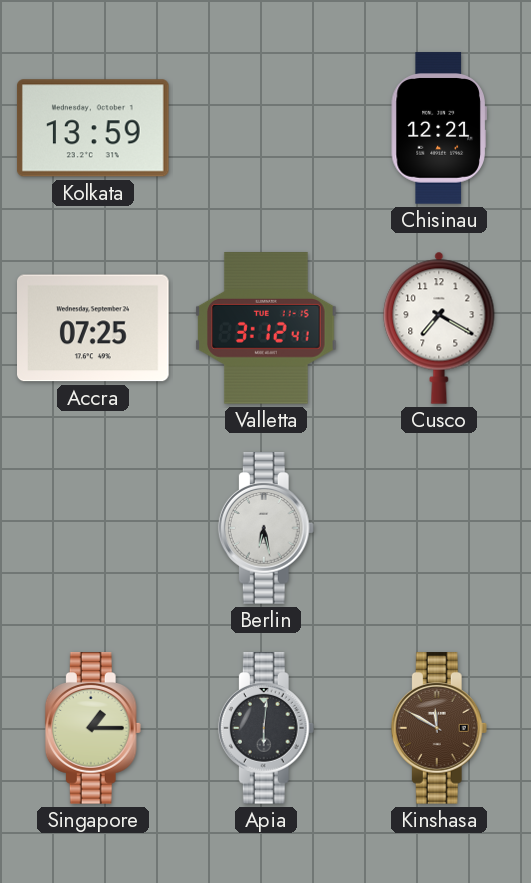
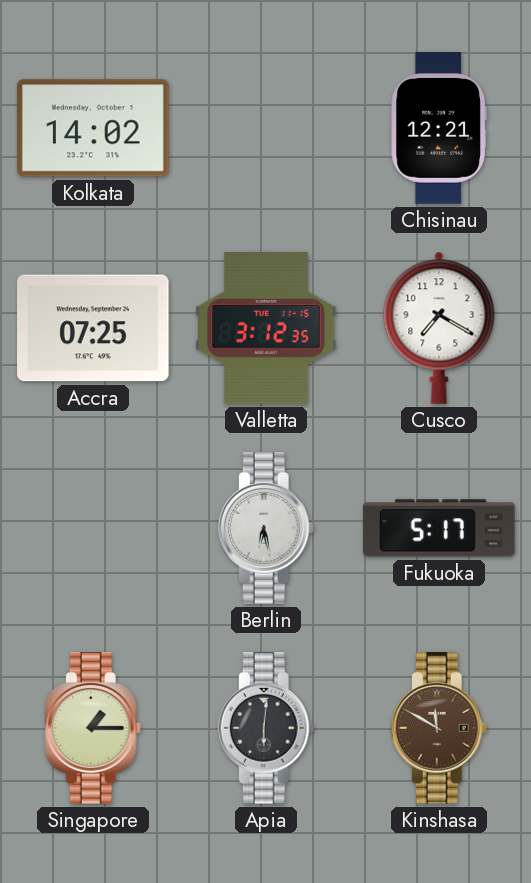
Kolkata: 13:59 -> 14:02
Valletta: 3:12:41 -> 3:12:35
Fukuoka: none -> 5:17
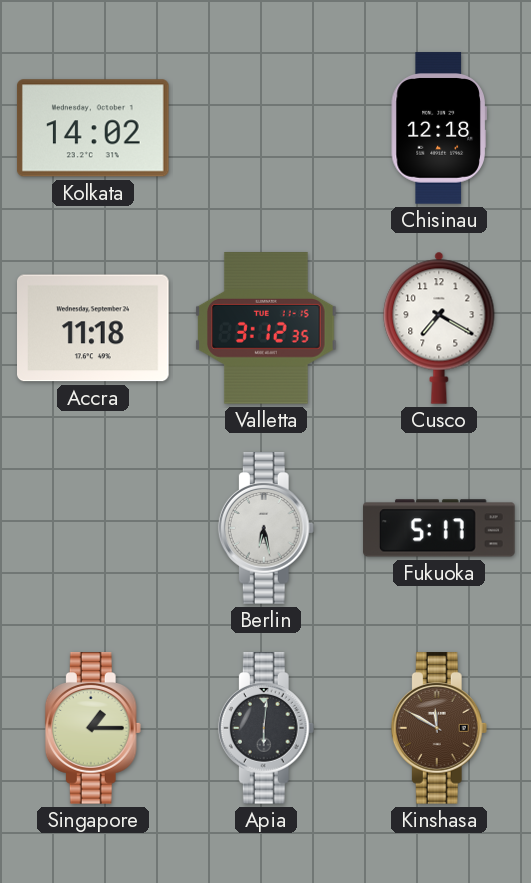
Chisinau: 12:21 -> 12:18
Accra: 07:25 -> 11:18
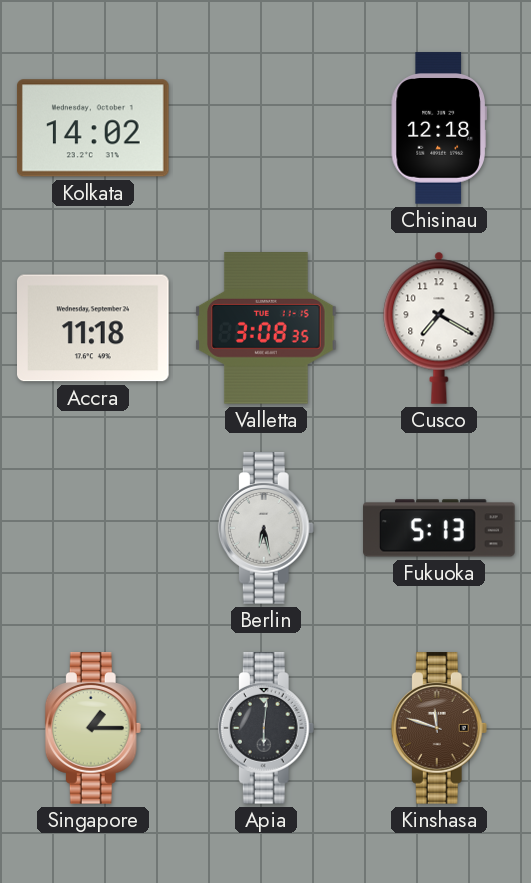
Valletta: 3:12 -> 3:08
Fukuoka: 5:17 -> 5:13
Kinshasa: 11:50 -> 11:48
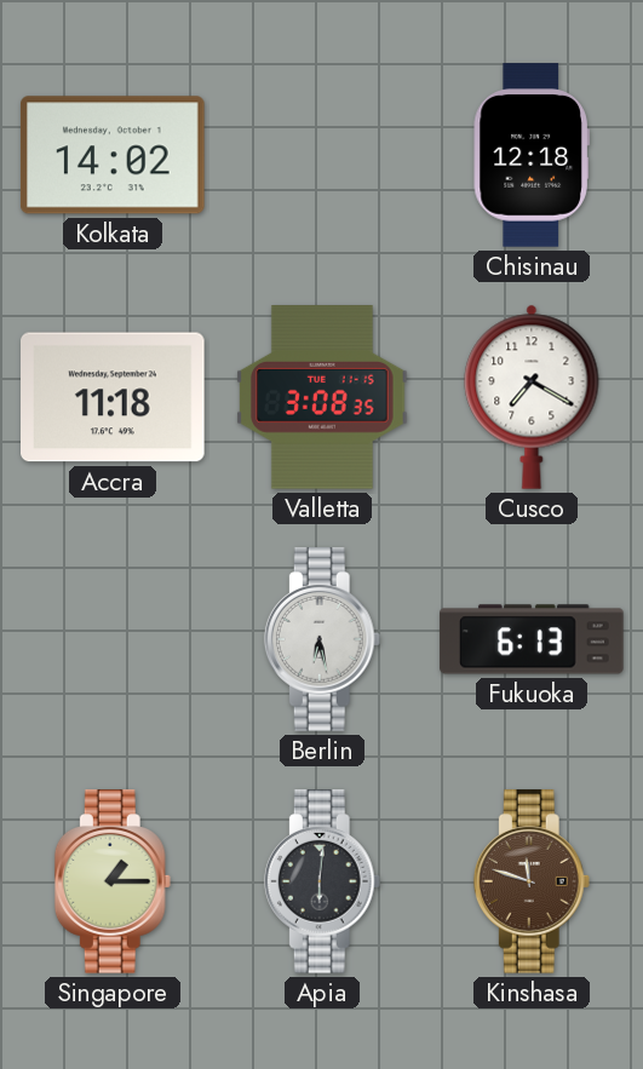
Fukuoka: 5:13 -> 6:13
